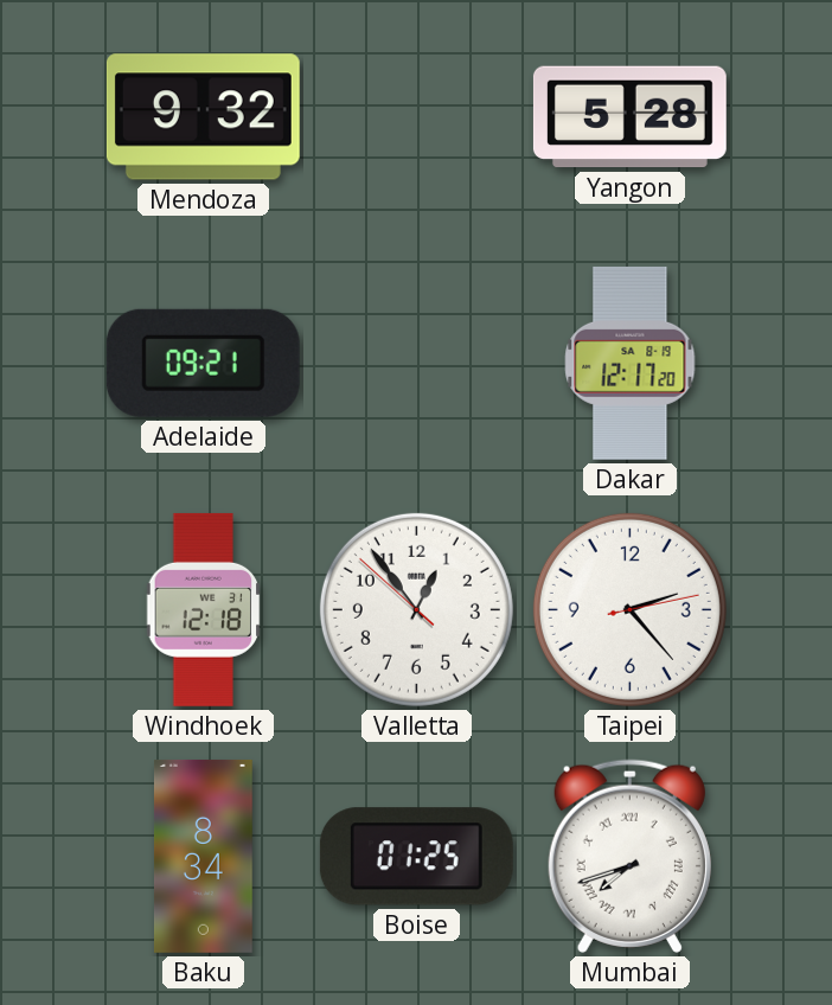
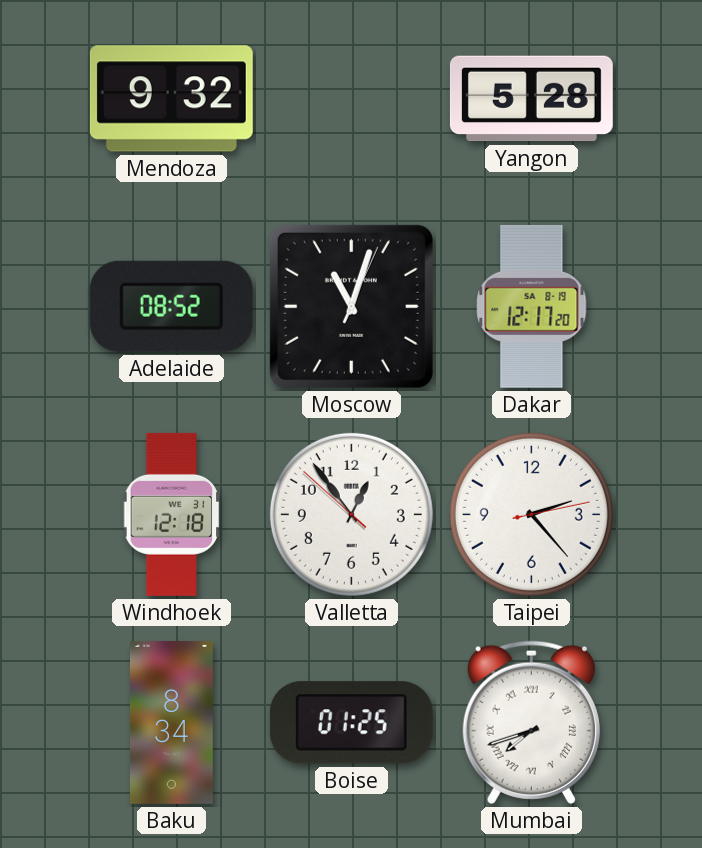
Adelaide: 09:21 -> 08:52
Moscow: none -> 11:03
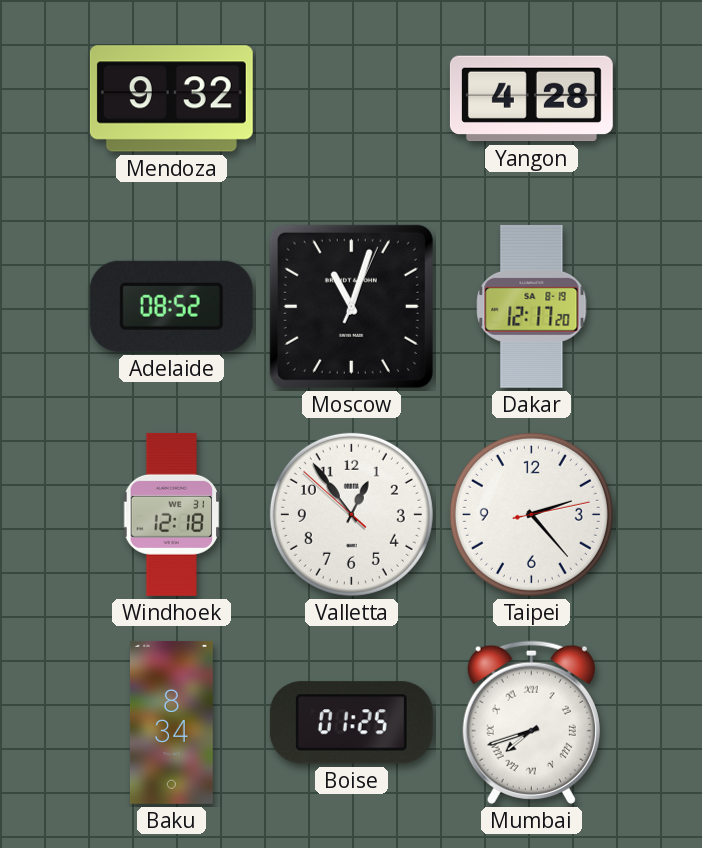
Yangon: 5:28 -> 4:28
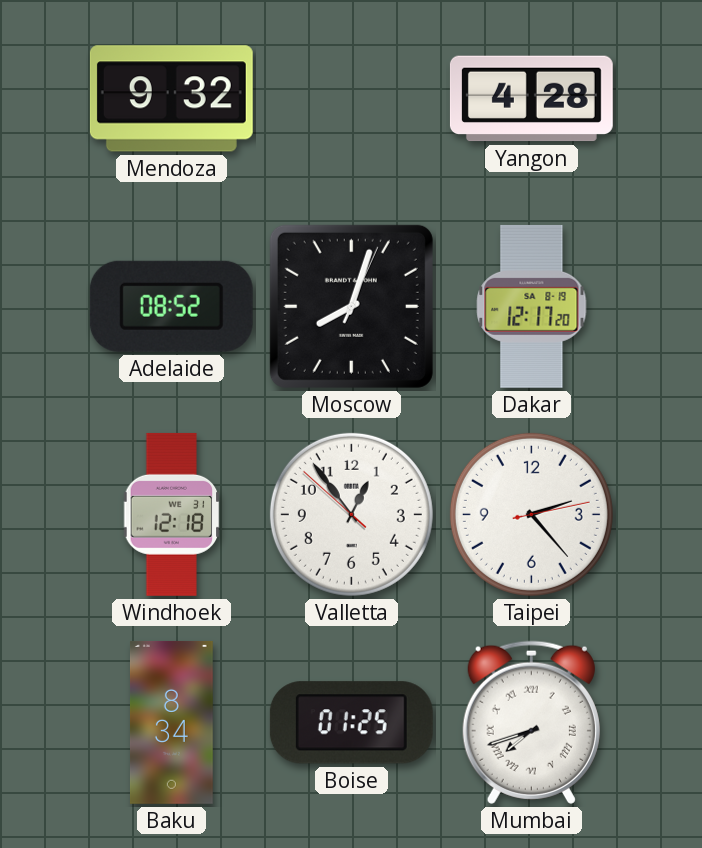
Moscow: 11:03 -> 8:03
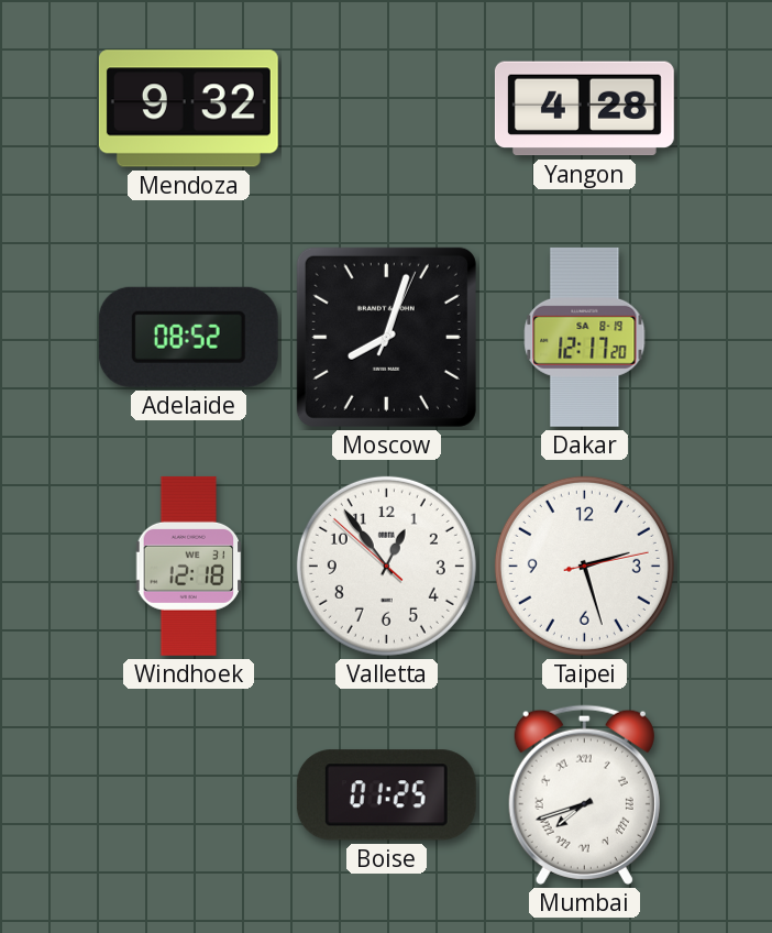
Taipei: 2:23 -> 2:27
Baku: 8:34 -> none
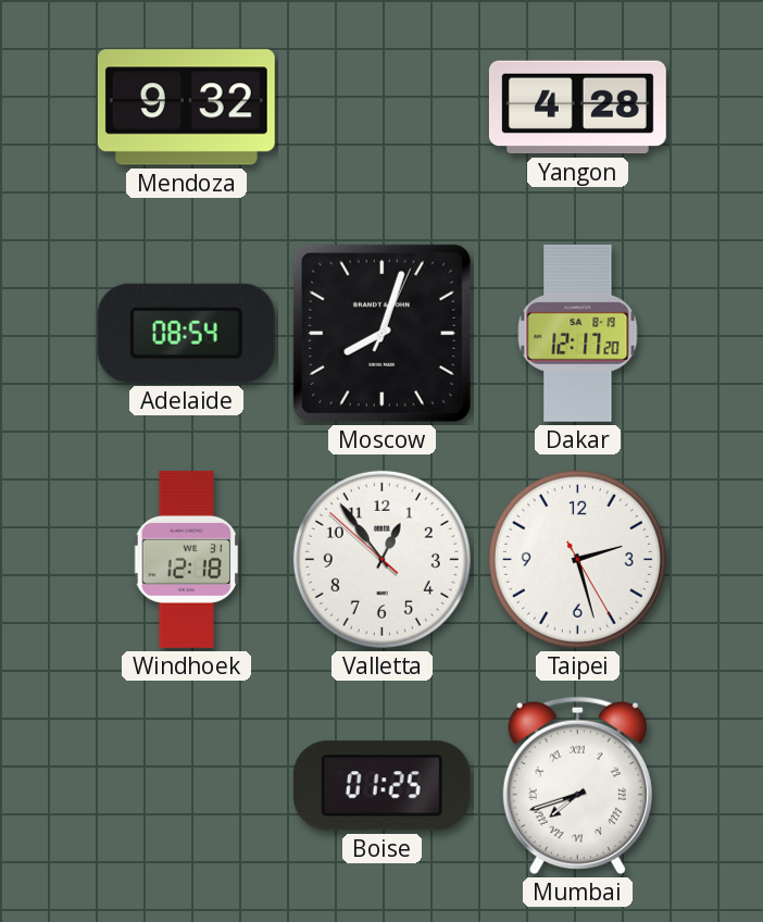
Adelaide: 08:52 -> 08:54
Taipei: 2:27:13 -> 2:27:25
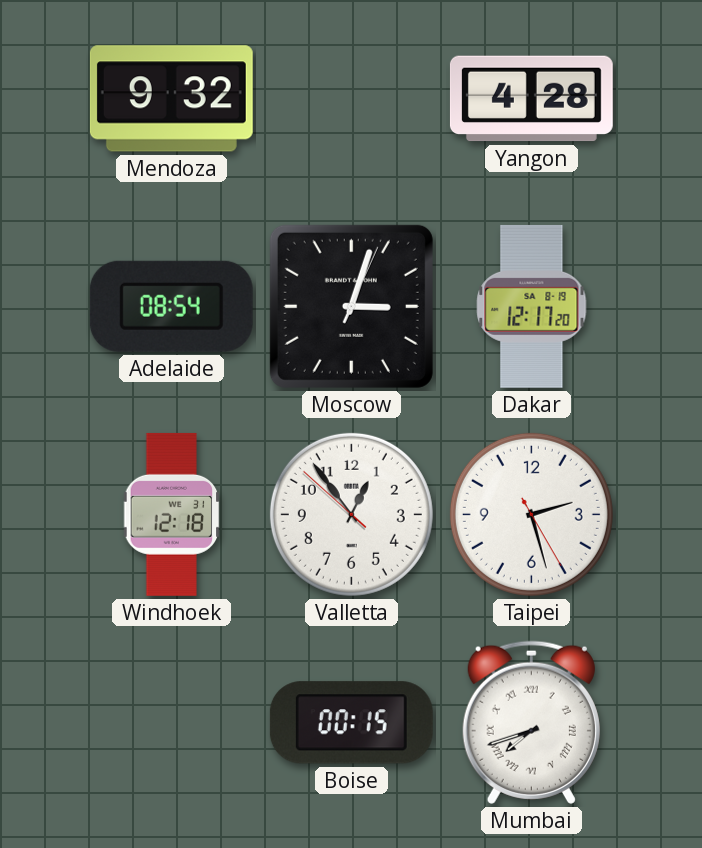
Moscow: 8:03 -> 3:03
Boise: 01:25 -> 00:15
